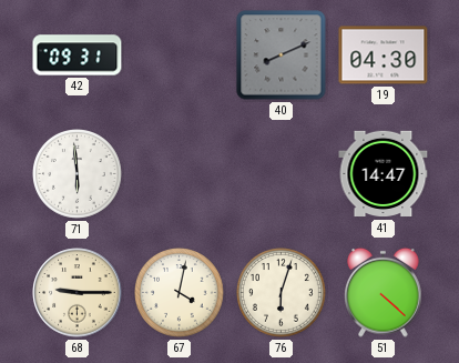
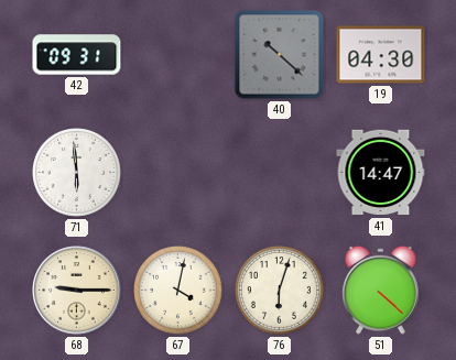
40: 8:11 -> 10:22
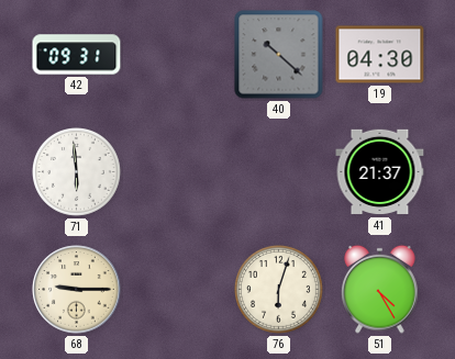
41: 14:47 -> 21:37
67: 4:02 -> none
51: 4:22 -> 4:25
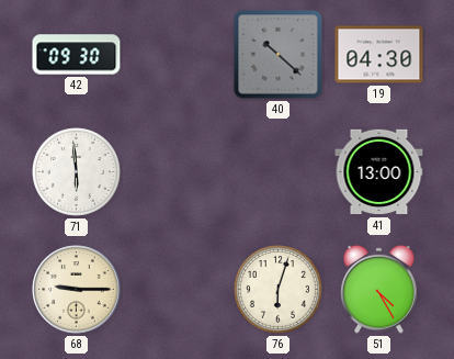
42: 09:31 -> 09:30
41: 21:37 -> 13:00
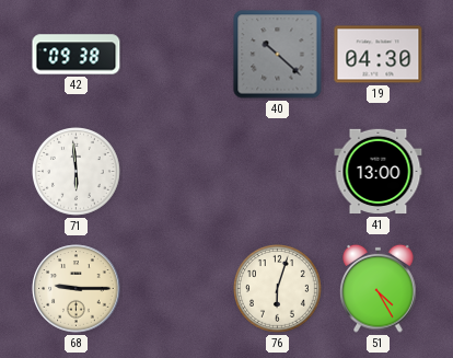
42: 09:30 -> 09:38
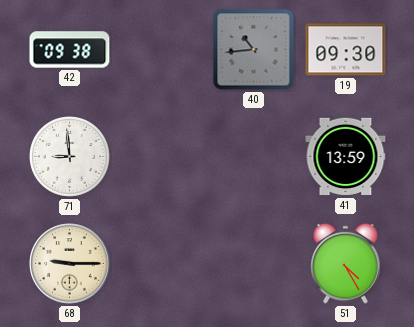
40: 10:22 -> 10:44
19: 04:30 -> 09:30
71: 5:59 -> 8:59
41: 13:00 -> 13:59
76: 6:03 -> none
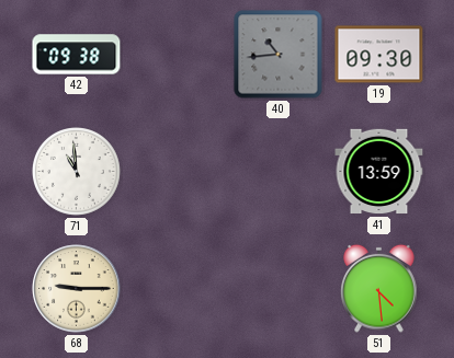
71: 8:59 -> 10:59
51: 4:25 -> 4:29
